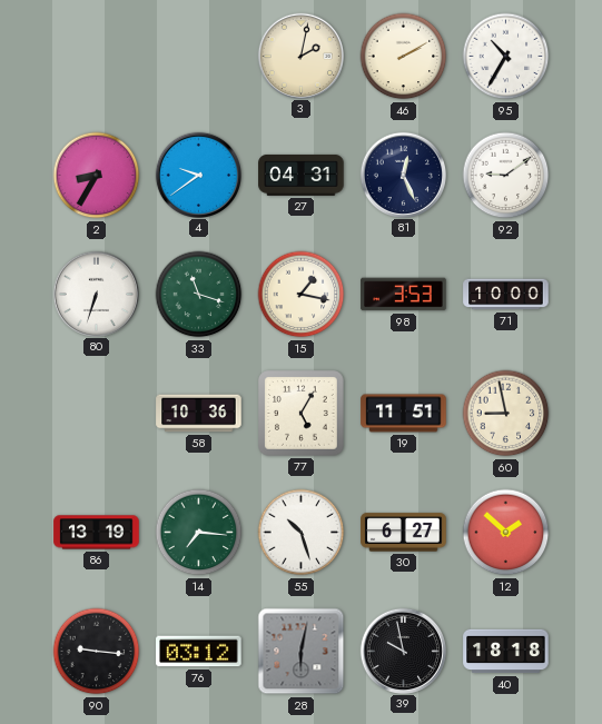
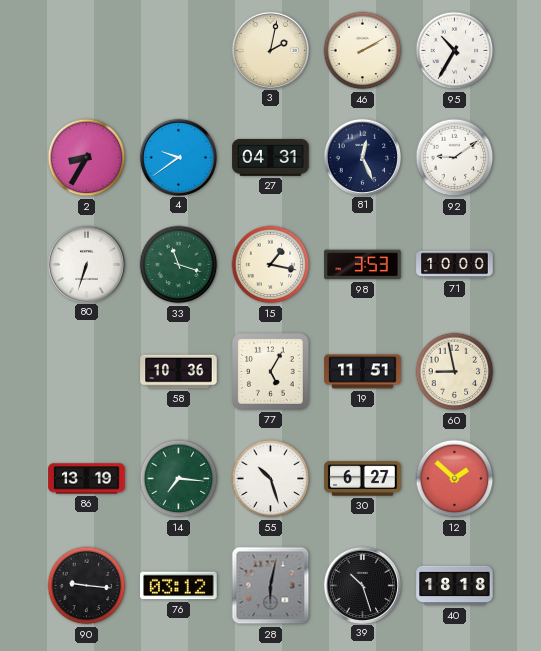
39: 9:58 -> 10:27
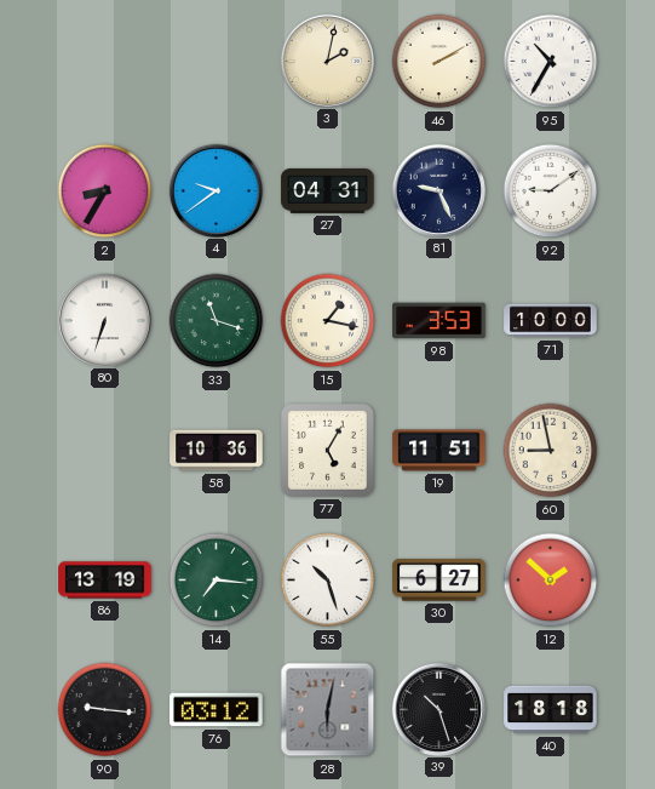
81: 12:26 -> 9:26
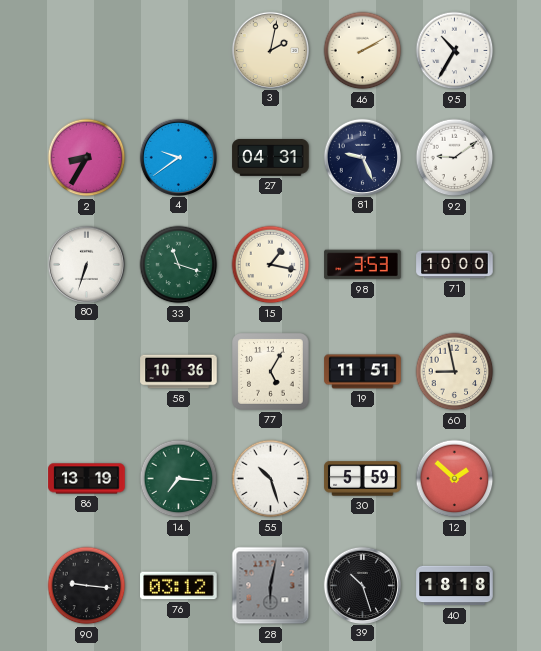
30: 6:27 -> 5:59
